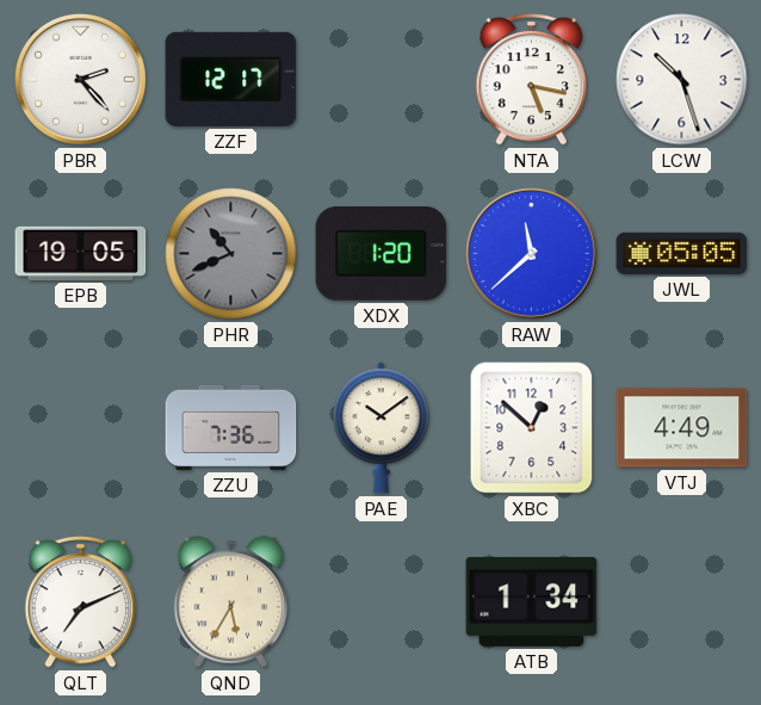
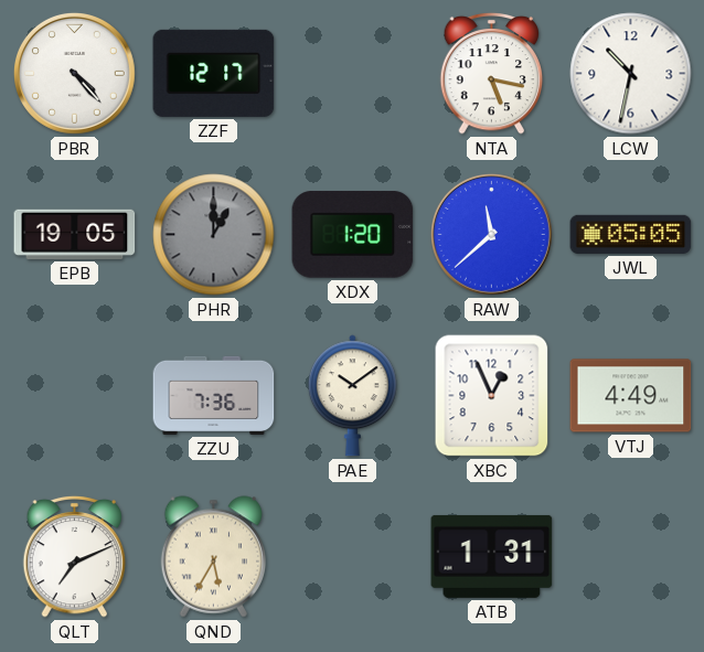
PBR: 2:23 -> 4:23
LCW: 10:27 -> 10:32
PHR: 10:41 -> 1:00
XBC: 12:52 -> 12:56
ATB: 1:34 -> 1:31
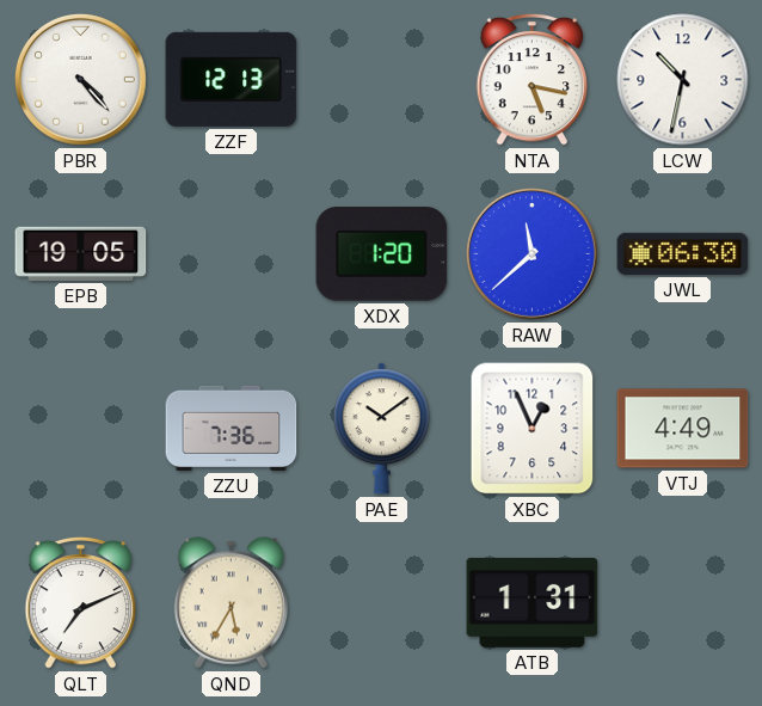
ZZF: 12:17 -> 12:13
PHR: 1:00 -> none
JWL: 05:05 -> 06:30
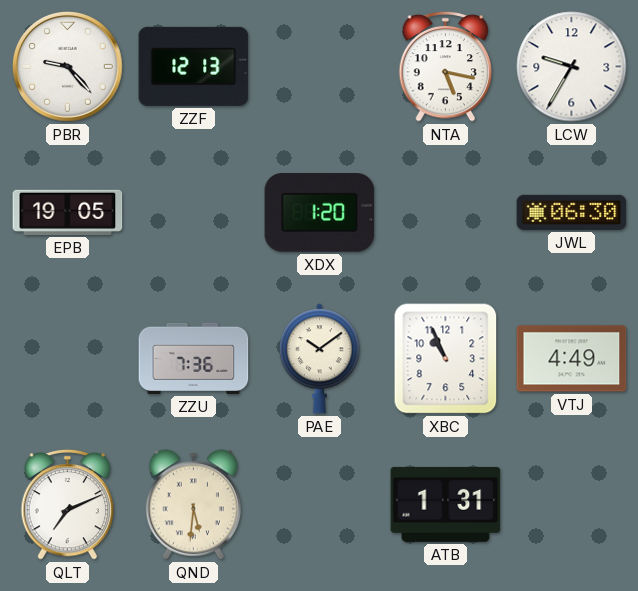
PBR: 4:23 -> 9:23
LCW: 10:32 -> 9:35
RAW: 11:38 -> none
XBC: 12:56 -> 10:56
QND: 5:35 -> 5:31
